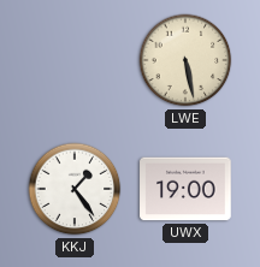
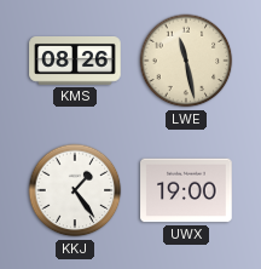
KMS: none -> 08:26
LWE: 5:28 -> 11:28
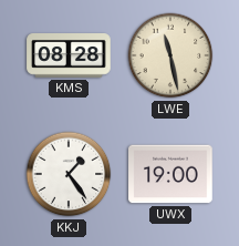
KMS: 08:26 -> 08:28
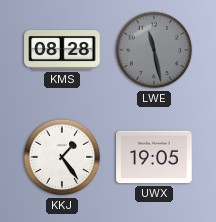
LWE dial: cream -> grey
UWX: 19:00 -> 19:05
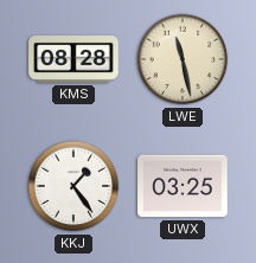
LWE dial: grey -> cream
UWX: 19:05 -> 03:25
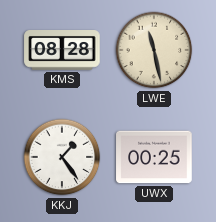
UWX: 03:25 -> 00:25
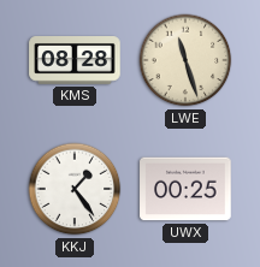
LWE: 11:28 -> 11:27
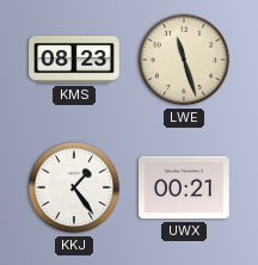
KMS: 08:28 -> 08:23
UWX: 00:25 -> 00:21
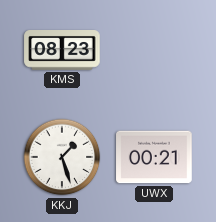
LWE: 11:27 -> none
KKJ: 1:24 -> 1:27
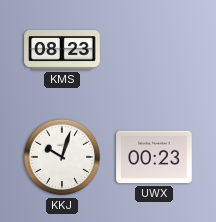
KKJ: 1:27 -> 10:03
UWX: 00:21 -> 00:23
